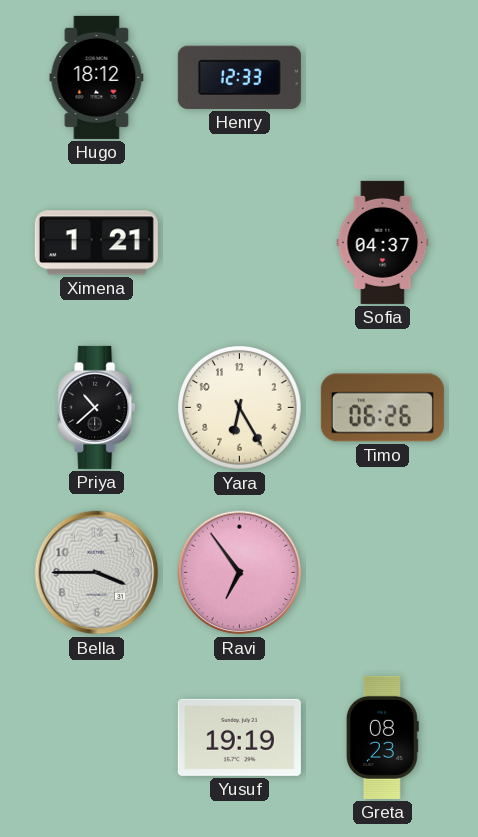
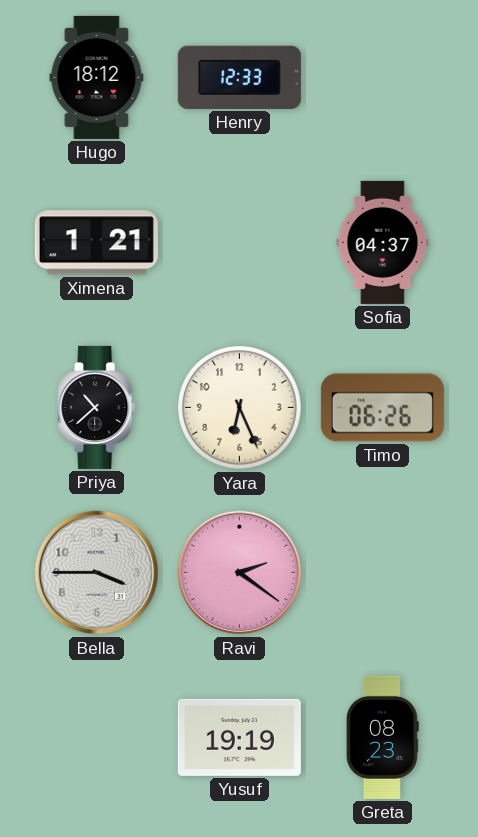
Yara: 6:25 -> 6:26
Ravi: 6:54 -> 2:21
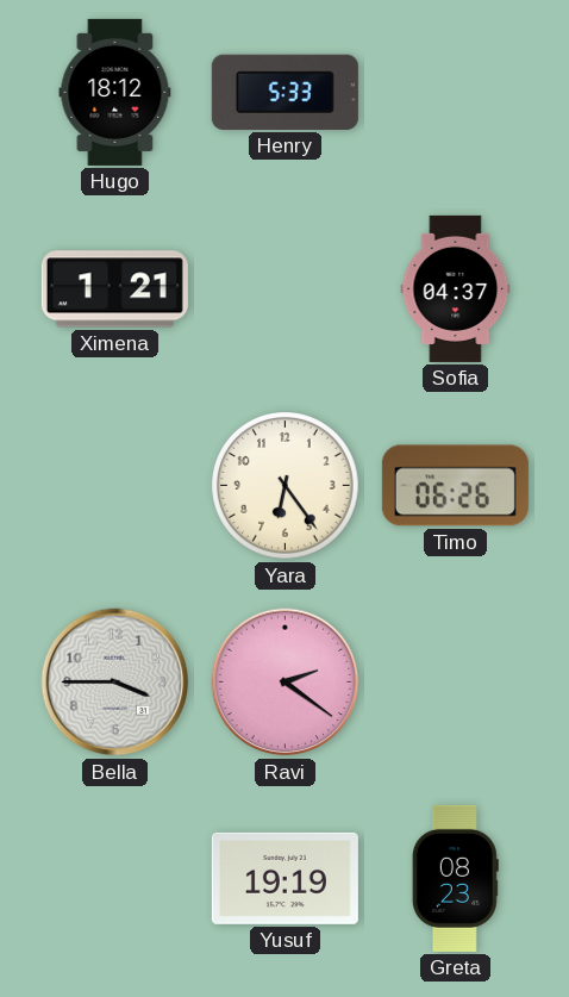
Henry: 12:33 -> 5:33
Priya: 10:38 -> none
Yara: 6:26 -> 6:24
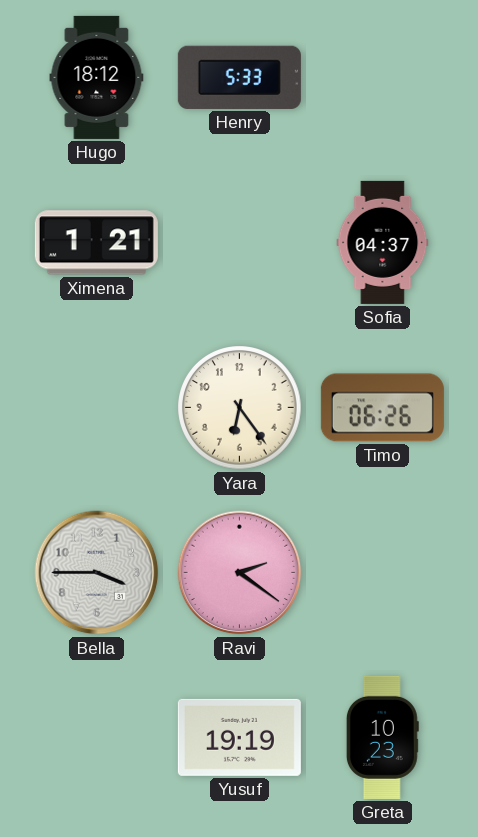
Greta: 08:23 -> 10:23
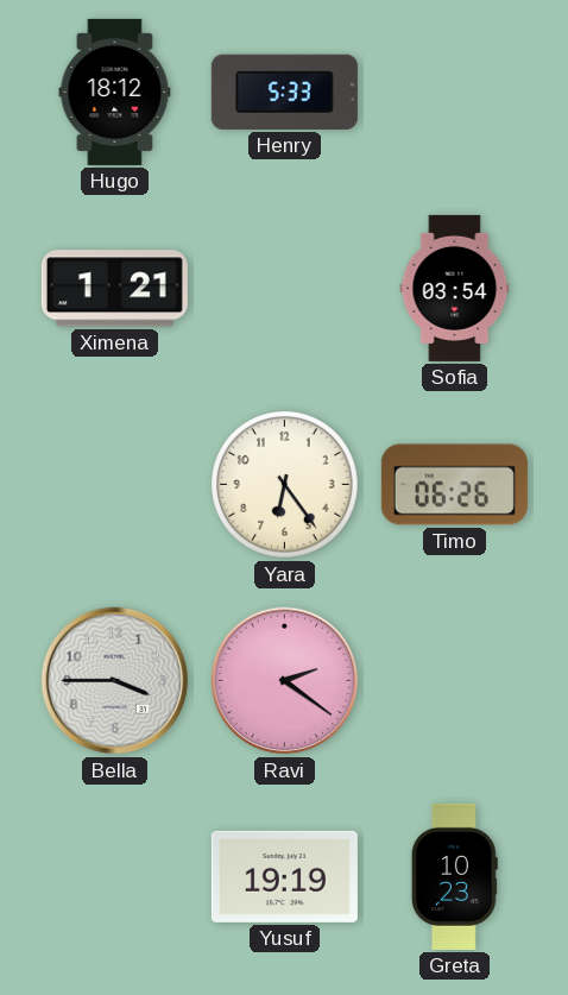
Sofia: 04:37 -> 03:54
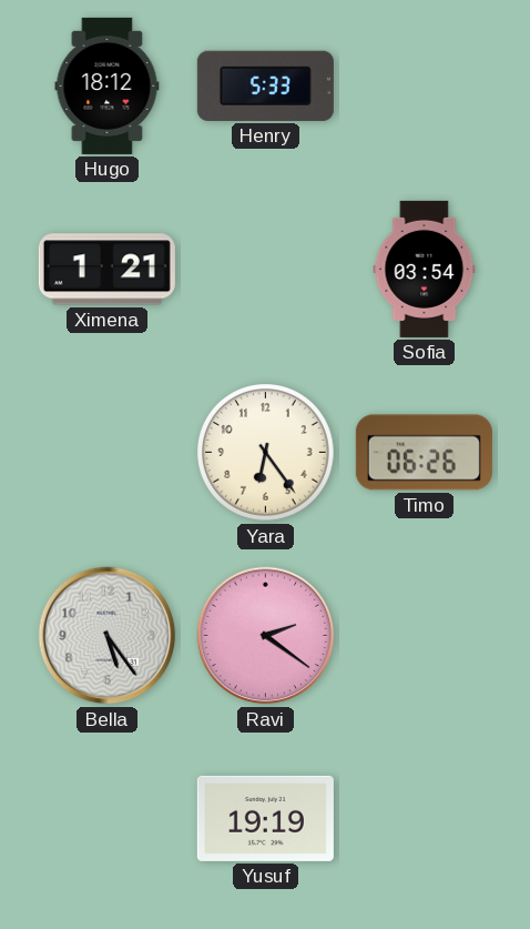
Bella: 3:45 -> 5:24
Greta: 10:23 -> none
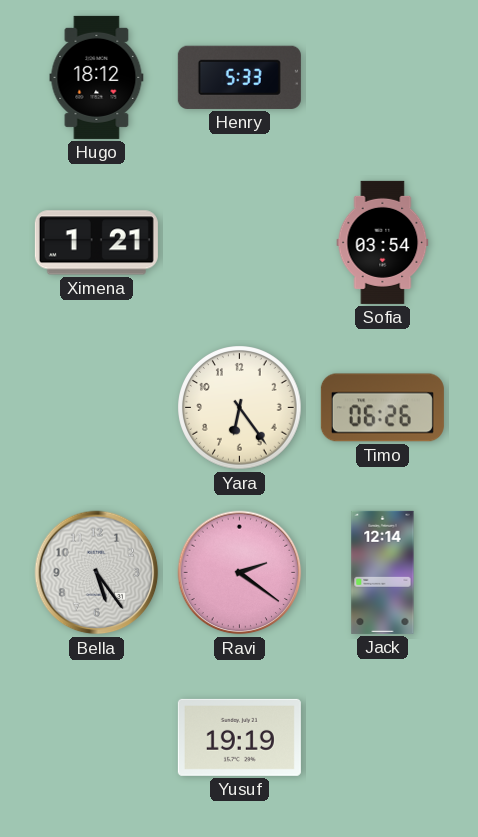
Jack: none -> 12:14
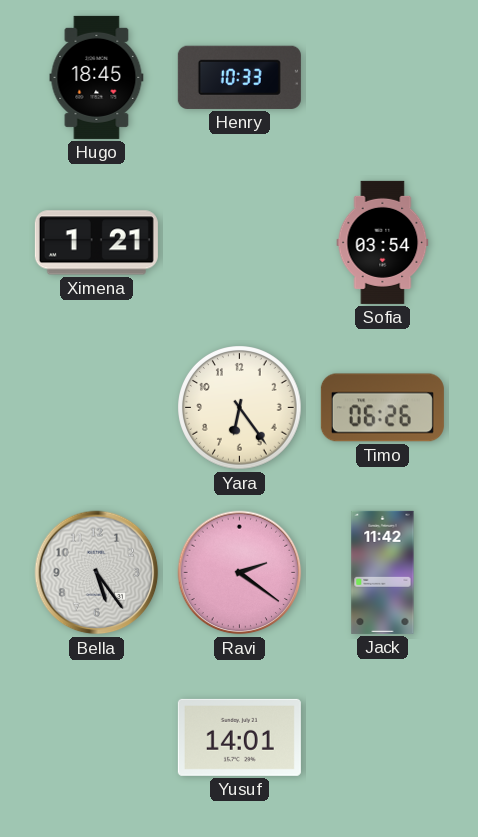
Hugo: 18:12 -> 18:45
Henry: 5:33 -> 10:33
Jack: 12:14 -> 11:42
Yusuf: 19:19 -> 14:01
